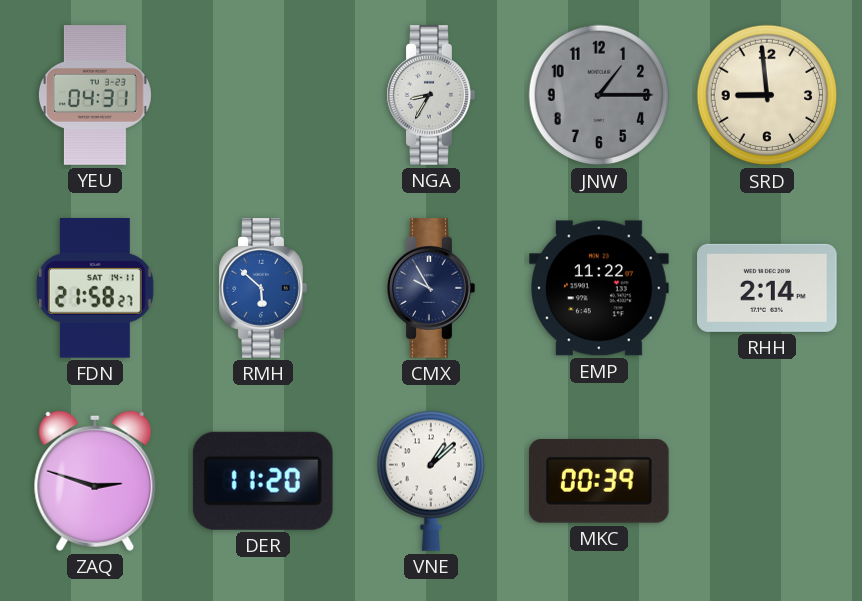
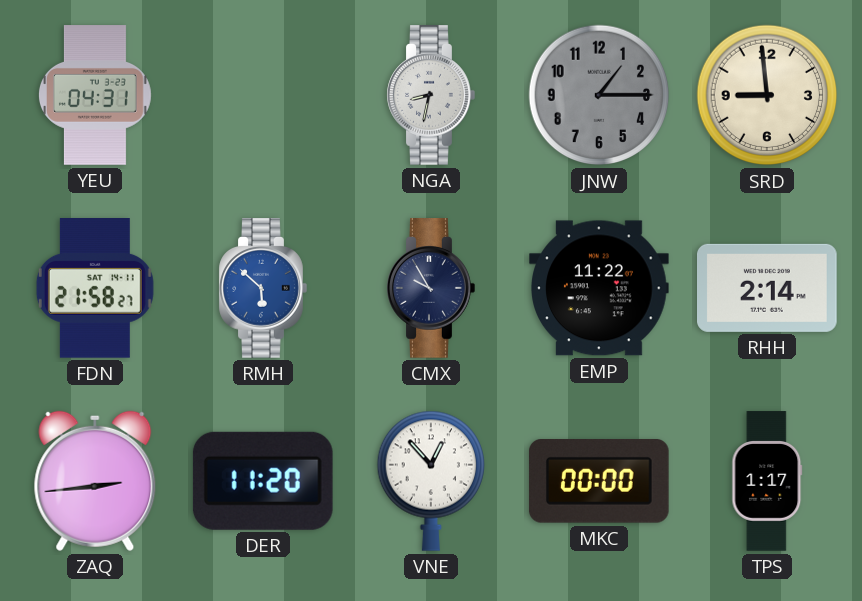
NGA: 8:35 -> 8:32
ZAQ: 2:48 -> 2:44
VNE: 1:08 -> 12:53
MKC: 00:39 -> 00:00
TPS: none -> 1:17
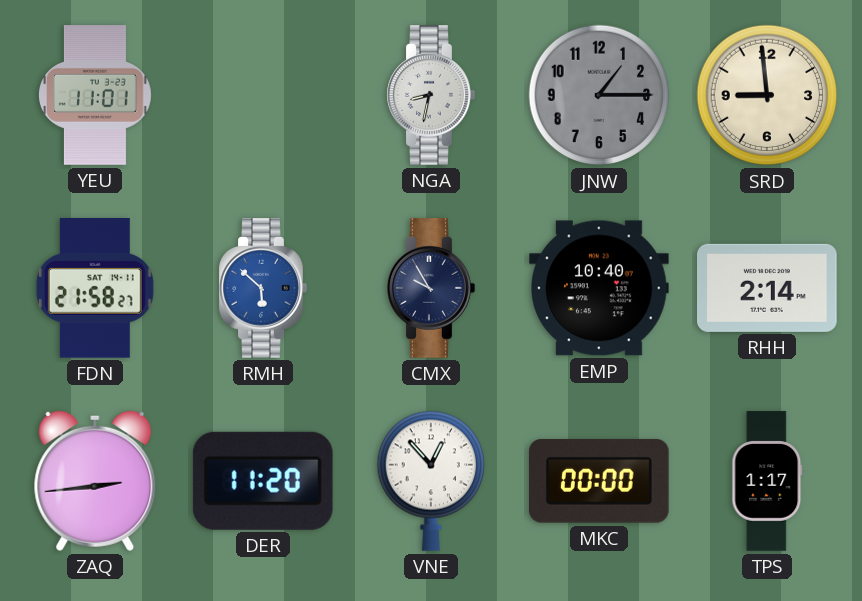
YEU: 04:31 -> 11:01
EMP: 11:22 -> 10:40
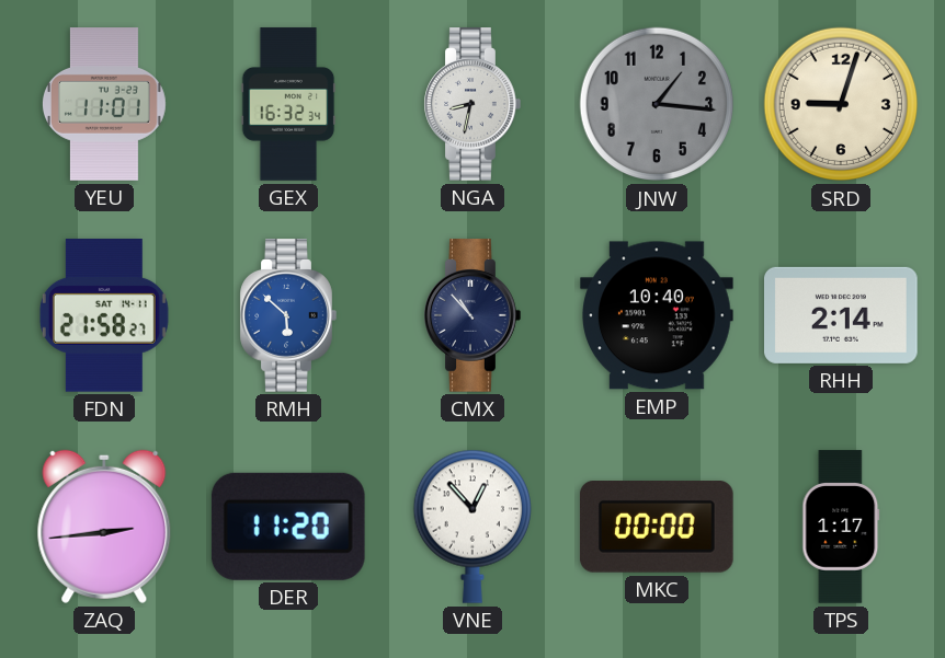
GEX: none -> 16:32
JNW: 1:15 -> 1:16
SRD: 8:59 -> 9:03
CMX: 9:55 -> 10:53
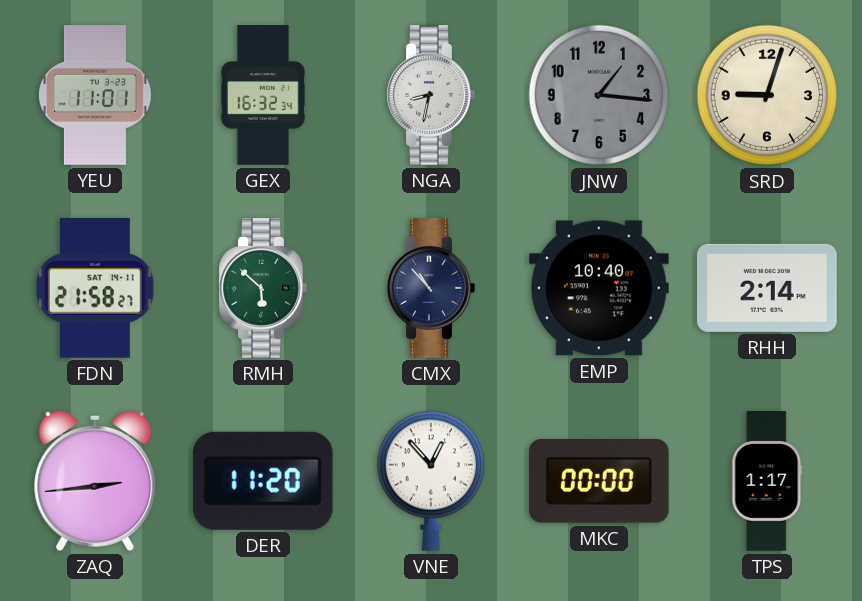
RMH dial: blue -> green
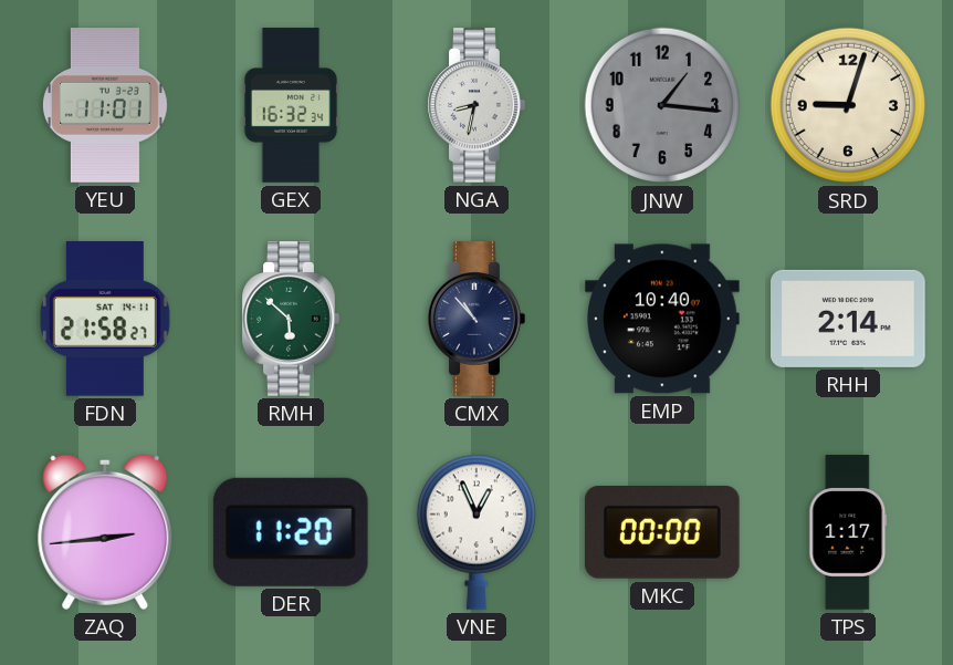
VNE: 12:53 -> 12:56
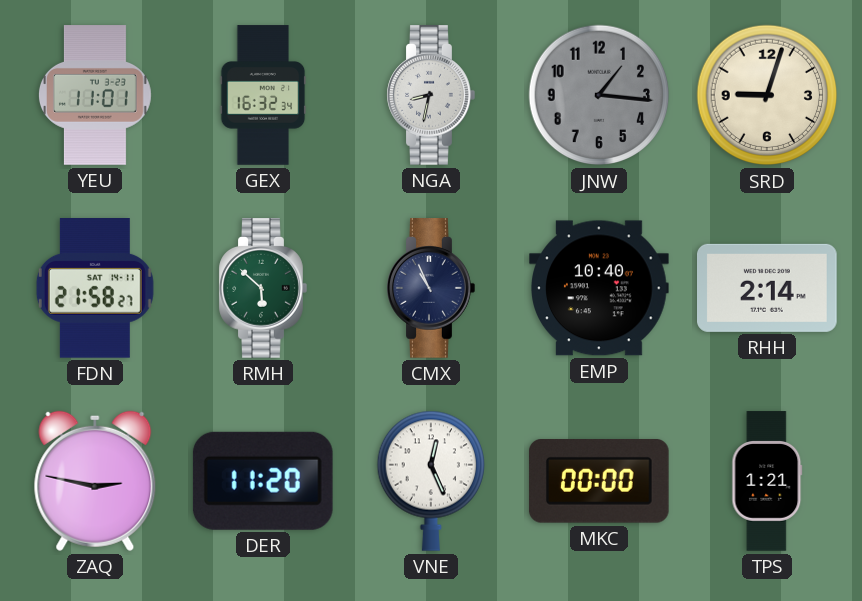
CMX: 10:53 -> 10:56
ZAQ: 2:44 -> 2:47
VNE: 12:56 -> 12:26
TPS: 1:17 -> 1:21
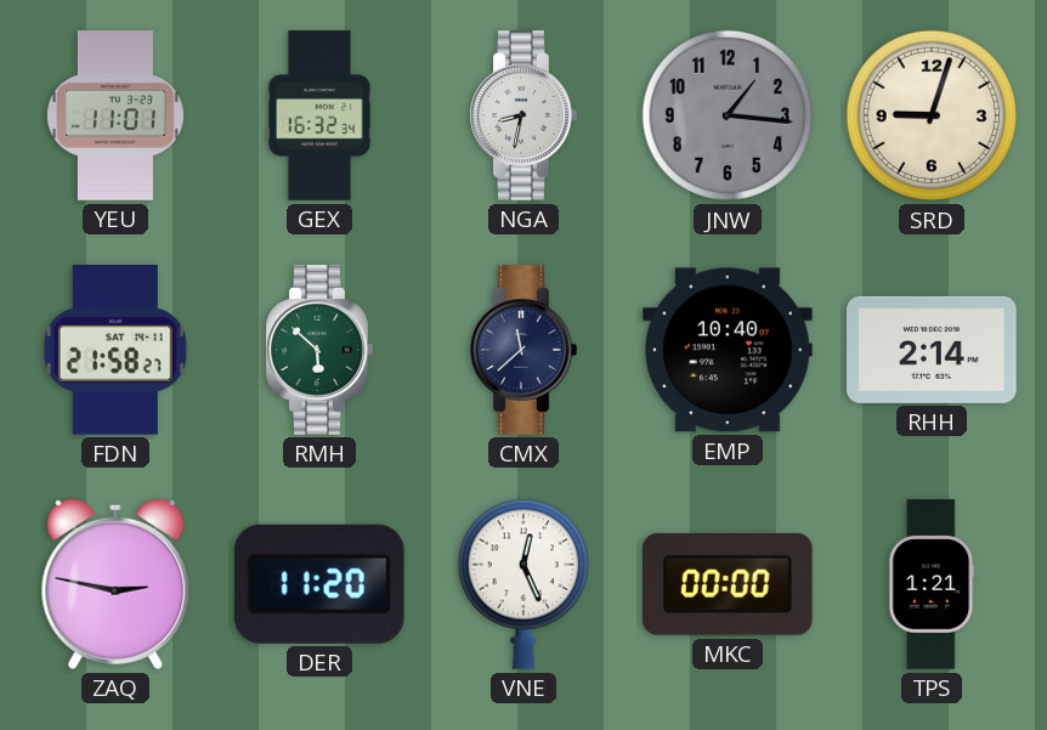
CMX: 10:56 -> 11:38
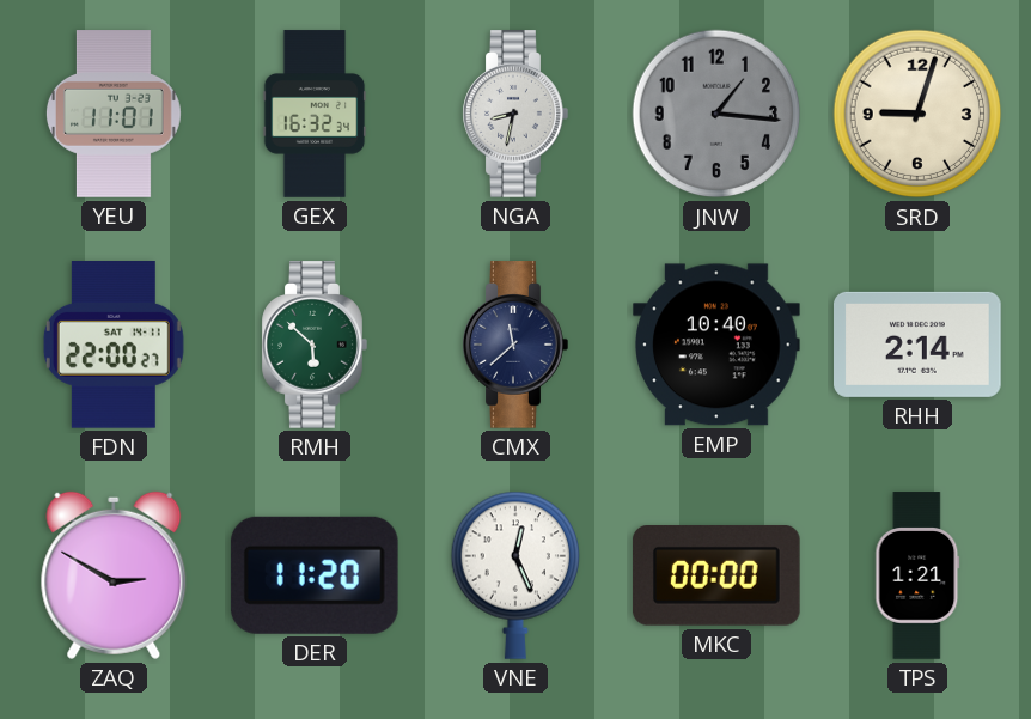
FDN: 21:58 -> 22:00
ZAQ: 2:47 -> 2:50
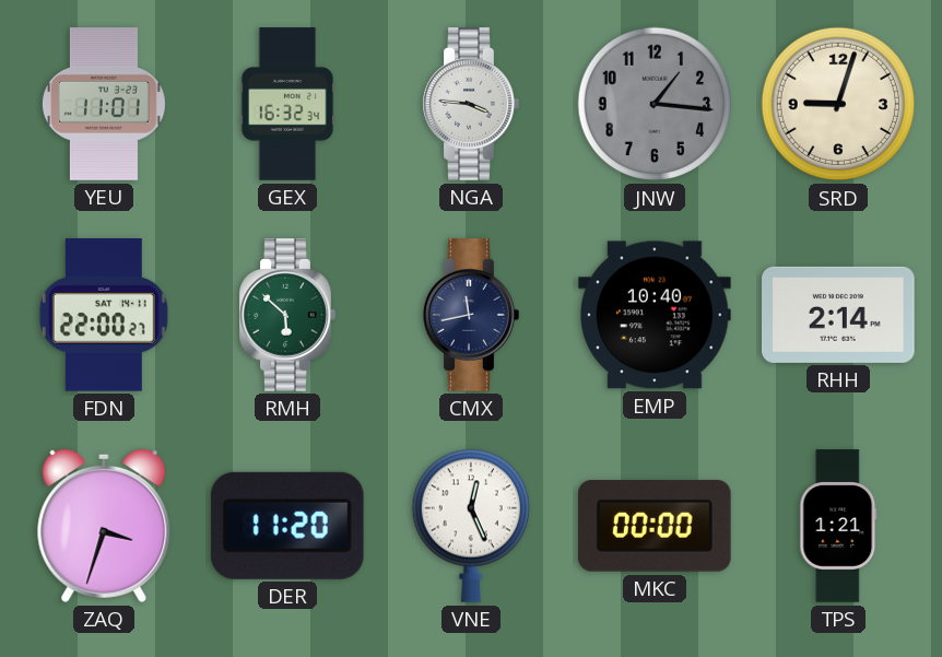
NGA: 8:32 -> 3:46
CMX: 11:38 -> 11:43
ZAQ: 2:50 -> 3:33
